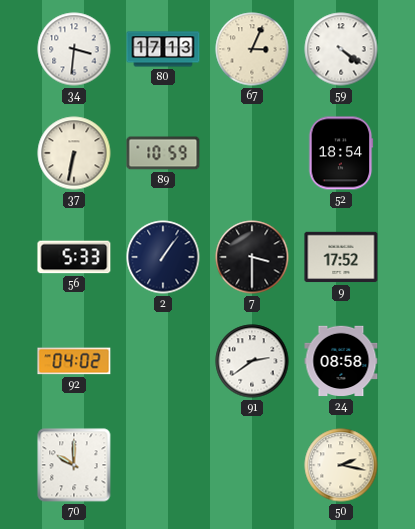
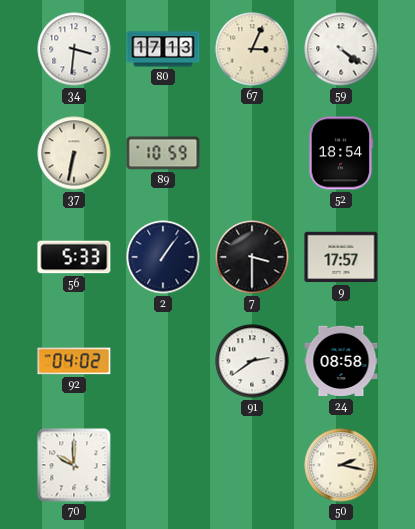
9: 17:52 -> 17:57
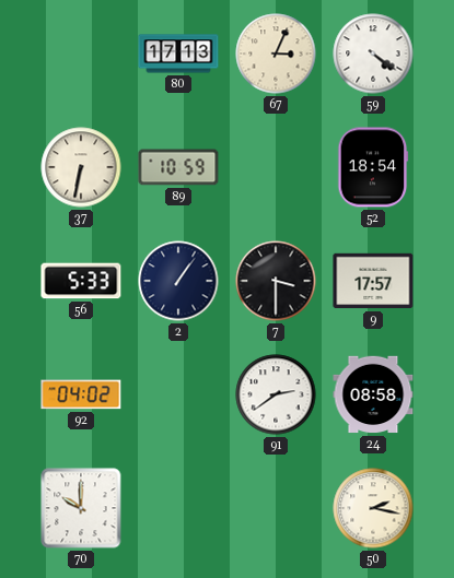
34: 3:31 -> none
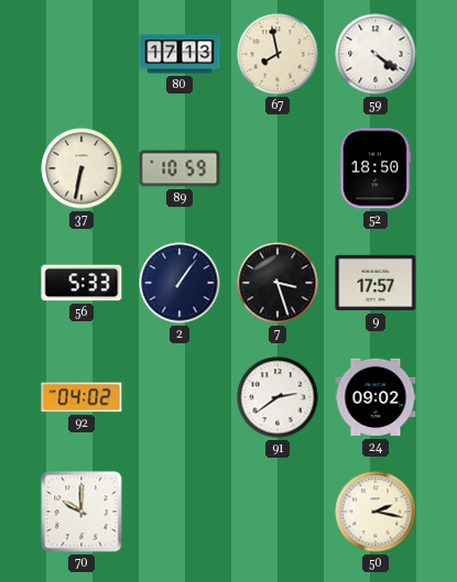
67: 3:04 -> 7:58
52: 18:54 -> 18:50
7: 3:30 -> 3:27
24: 08:58 -> 09:02
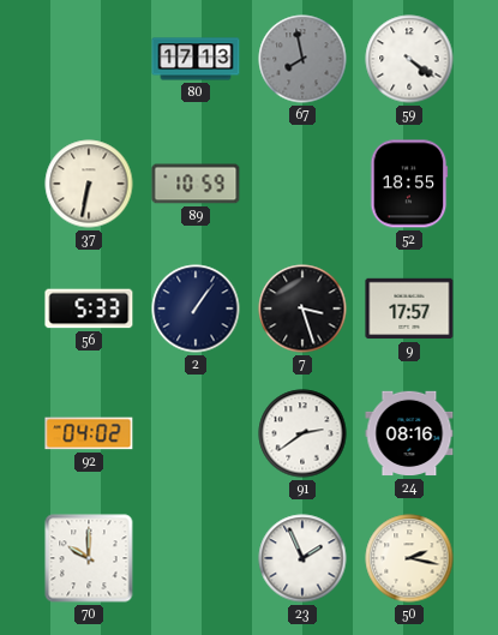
67 dial: cream -> grey
52: 18:50 -> 18:55
24: 09:02 -> 08:16
23: none -> 1:56
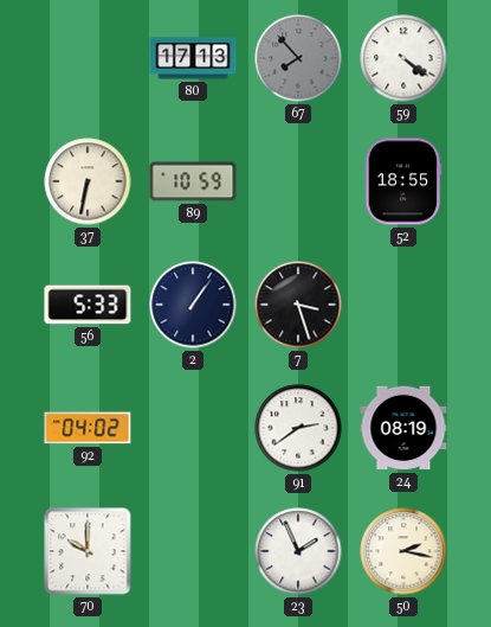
67: 7:58 -> 7:53
9: 17:57 -> none
24: 08:16 -> 08:19
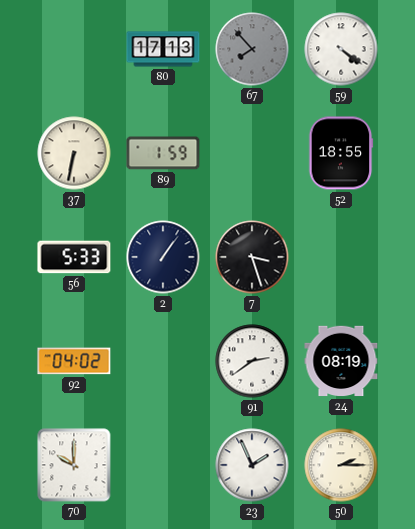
89: 10:59 -> 1:59
50: 2:17 -> 2:15
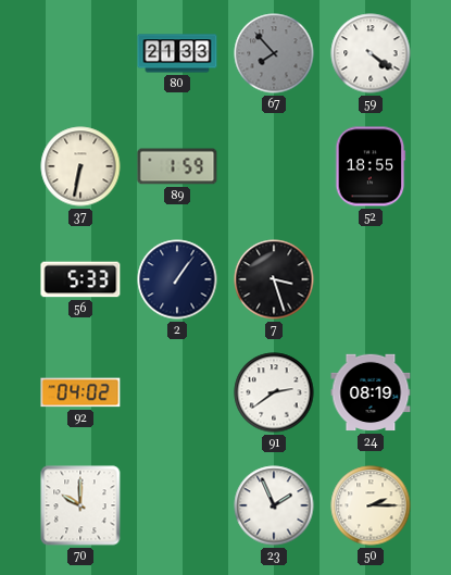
80: 17:13 -> 21:33
